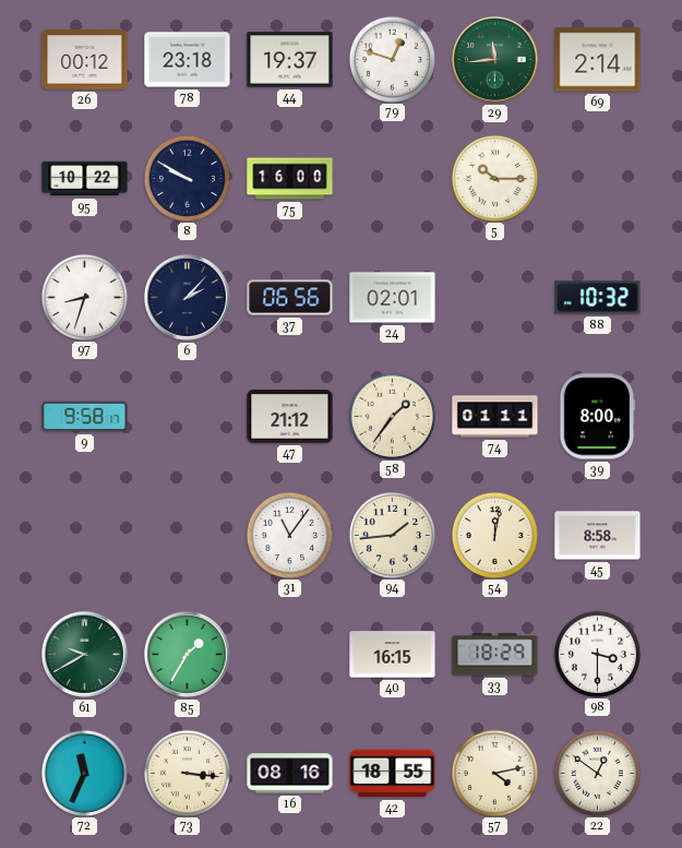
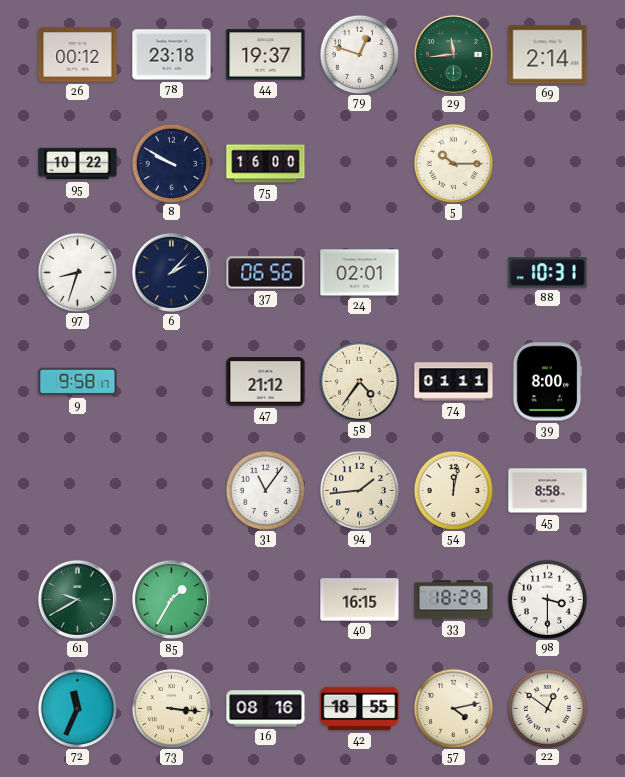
88: 10:32 -> 10:31
58: 1:36 -> 4:36
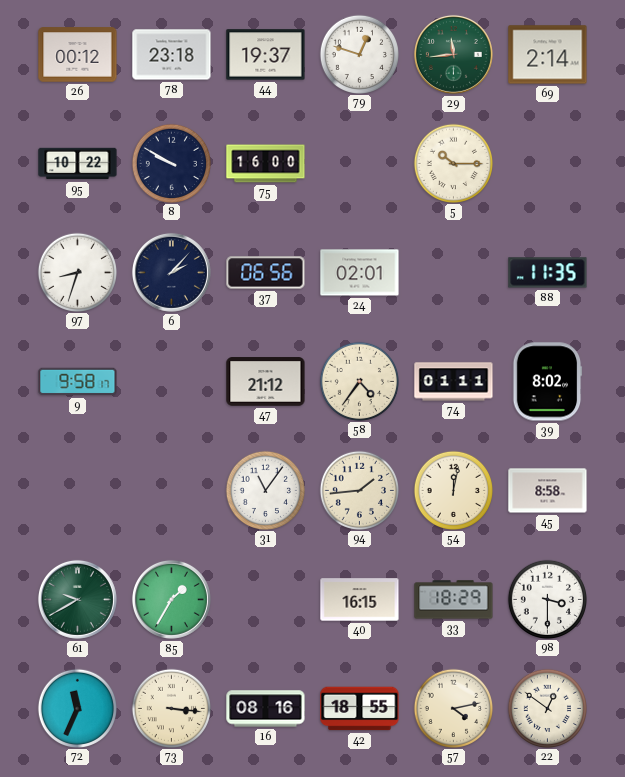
88: 10:31 -> 11:35
39: 8:00 -> 8:02
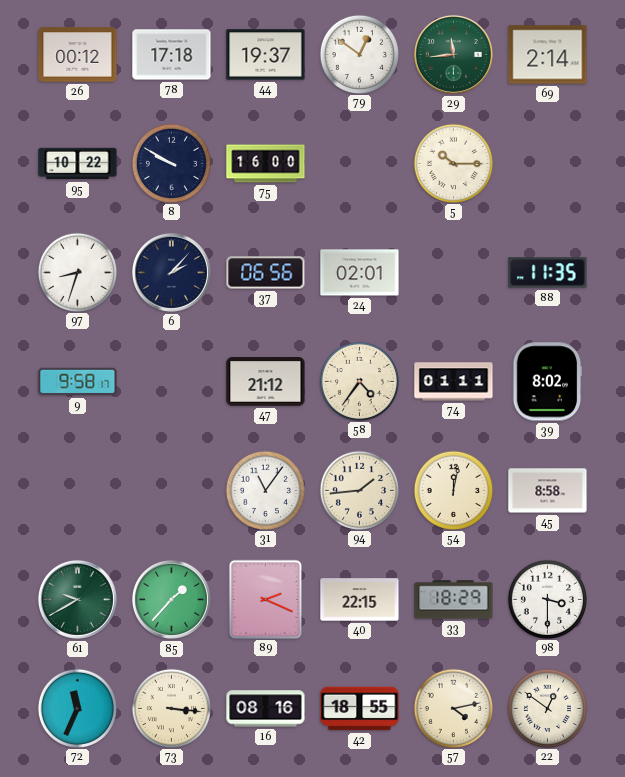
78: 23:18 -> 17:18
79: 12:48 -> 12:51
85: 1:35 -> 1:37
89: none -> 2:19
40: 16:15 -> 22:15
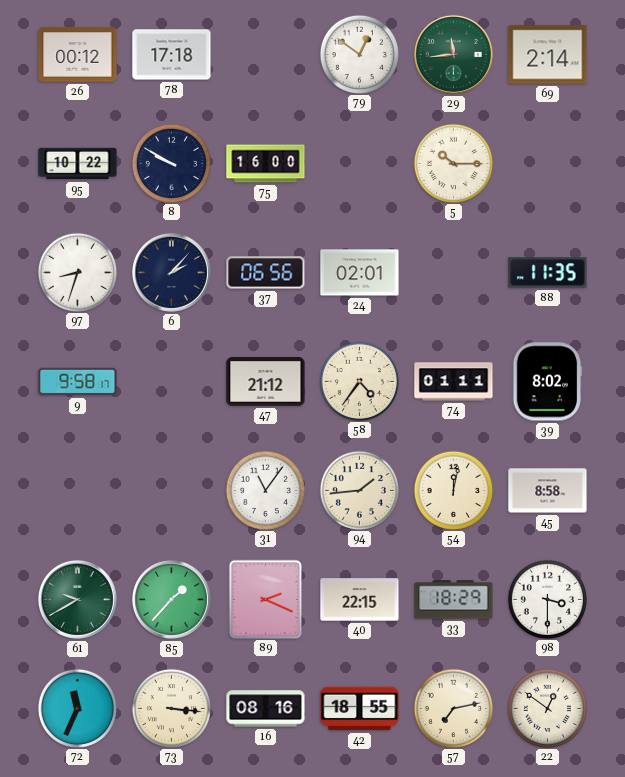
44: 19:37 -> none
57: 4:13 -> 7:13
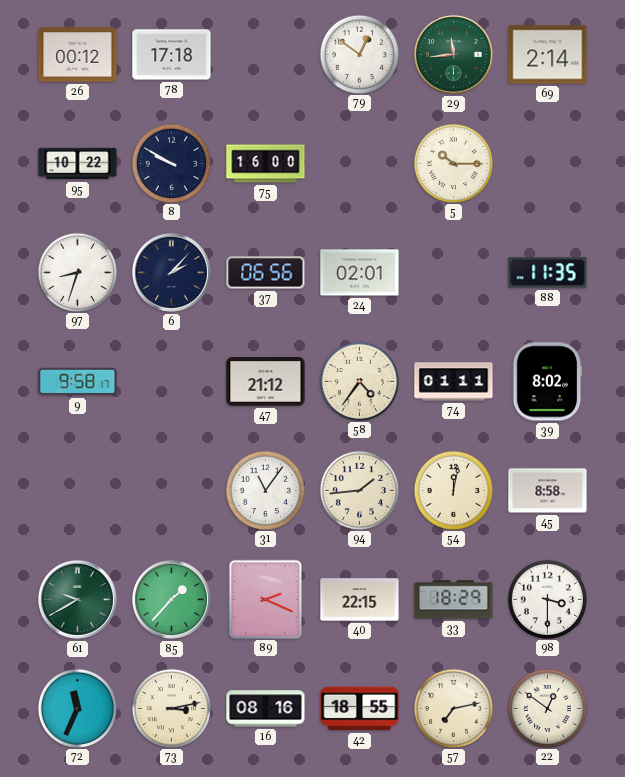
73: 3:16 -> 3:13
